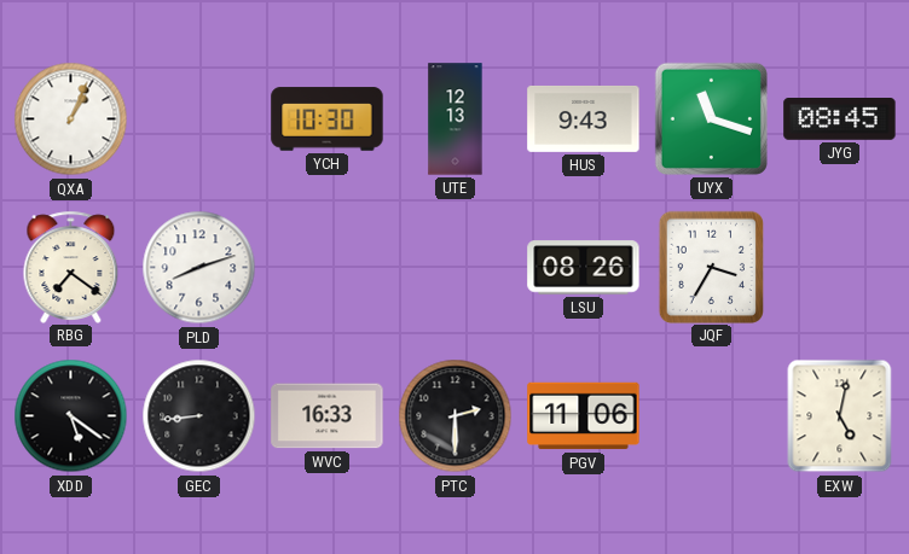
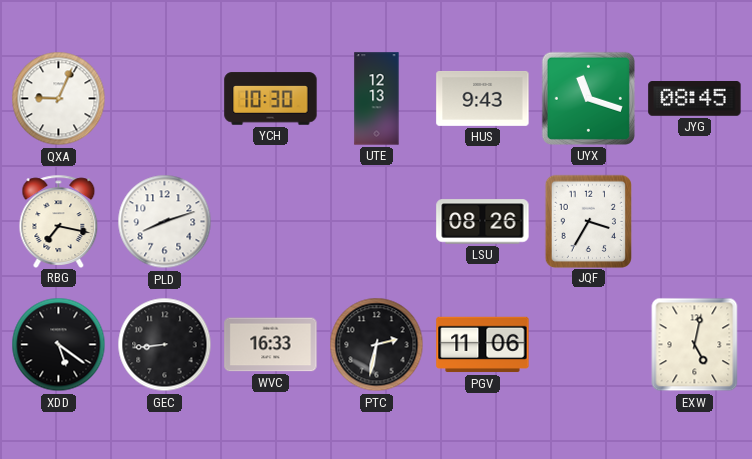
QXA: 1:04 -> 9:04
RBG: 7:21 -> 7:17
PTC: 2:30 -> 2:32
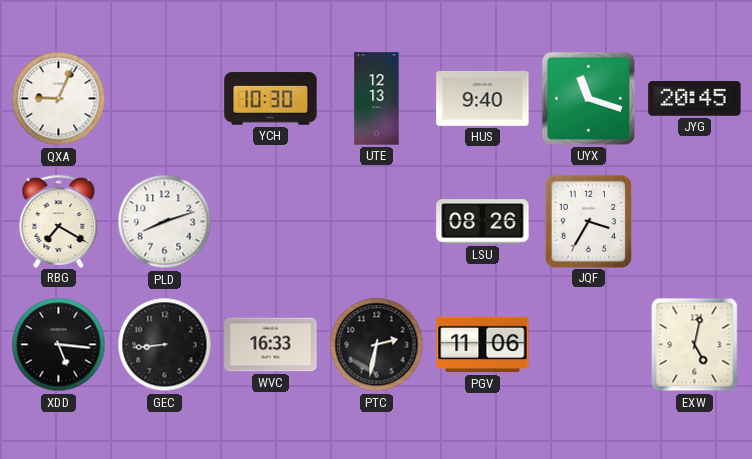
HUS: 9:43 -> 9:40
JYG: 08:45 -> 20:45
RBG: 7:17 -> 7:20
XDD: 5:21 -> 5:16
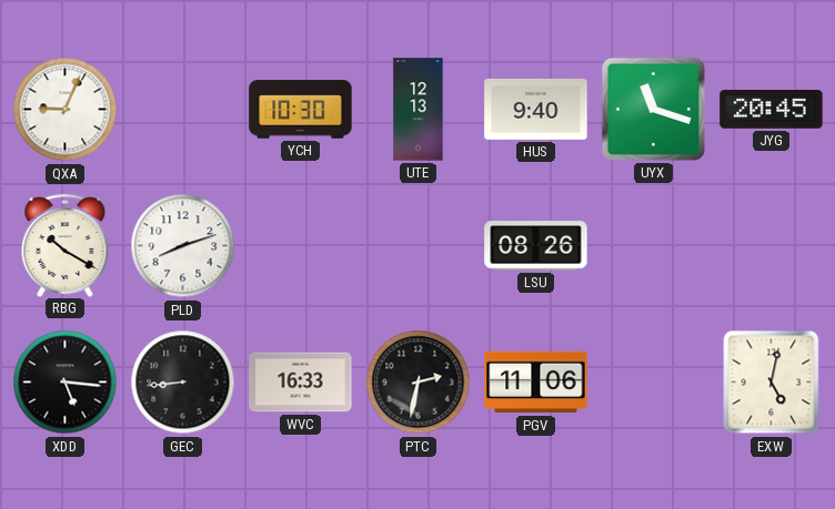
RBG: 7:20 -> 10:20
JQF: 3:35 -> none
